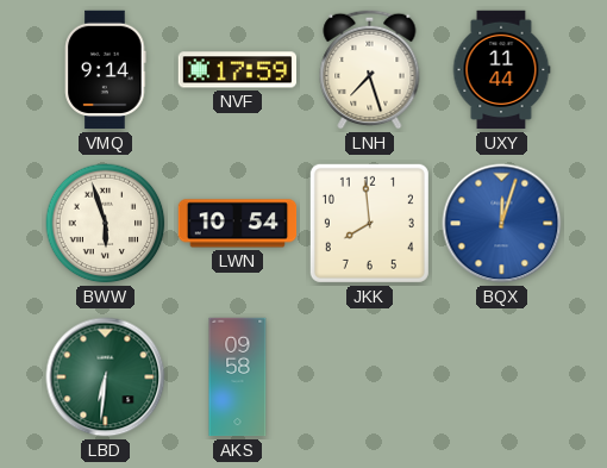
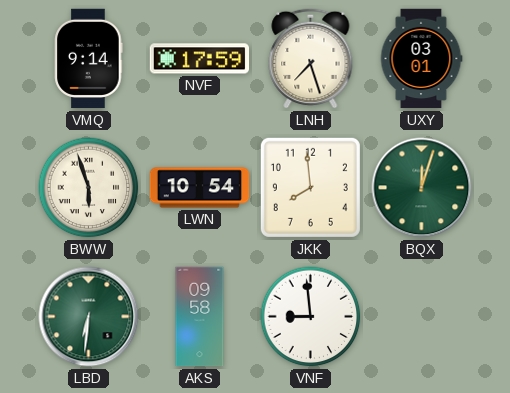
UXY: 11:44 -> 03:01
BQX dial: blue -> green
VNF: none -> 8:59
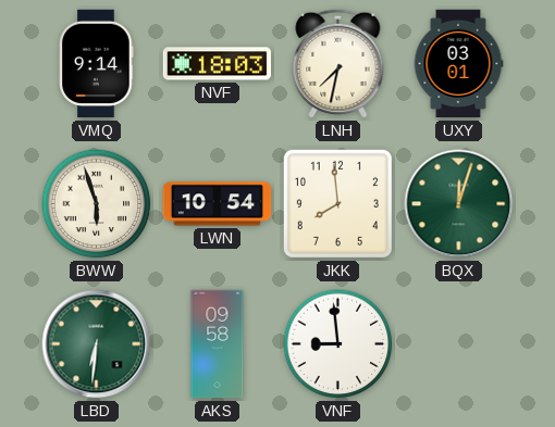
NVF: 17:59 -> 18:03
LNH: 7:27 -> 7:32
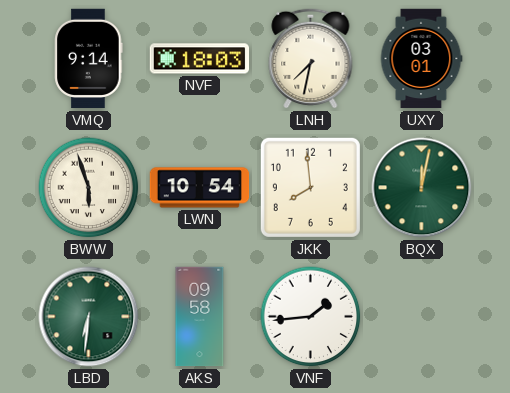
BQX: 12:03 -> 12:02
VNF: 8:59 -> 1:44
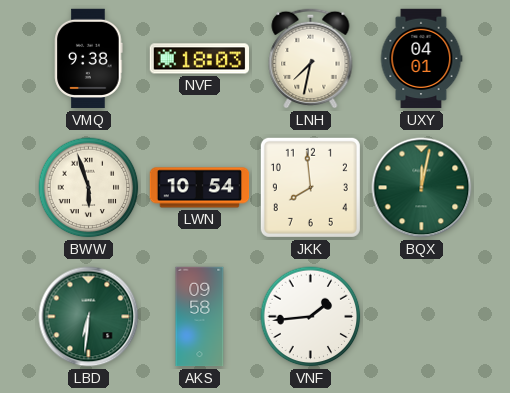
VMQ: 9:14 -> 9:38
UXY: 03:01 -> 04:01
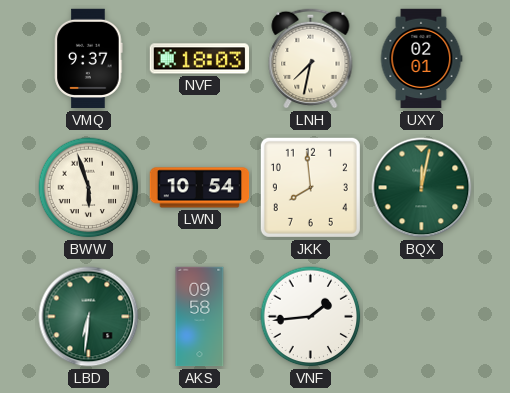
VMQ: 9:38 -> 9:37
UXY: 04:01 -> 02:01
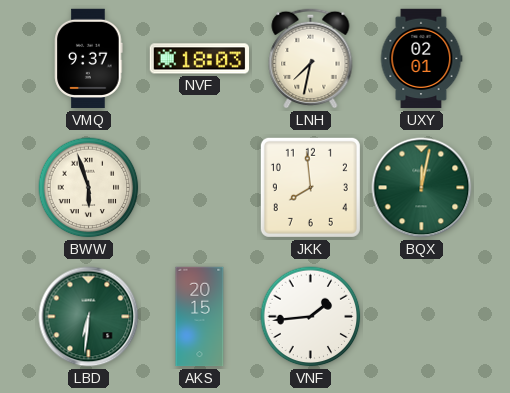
LWN: 10:54 -> none
AKS: 09:58 -> 20:15
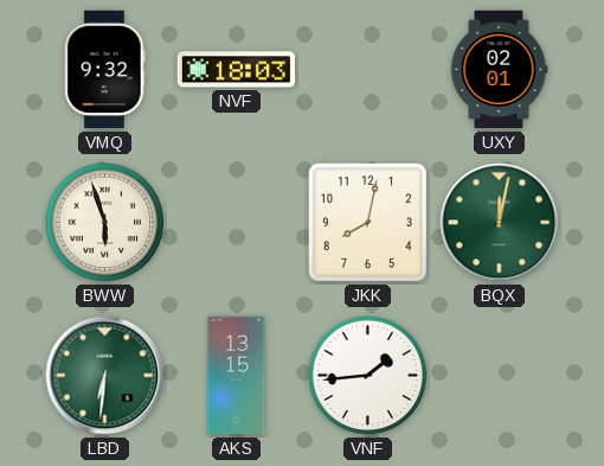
VMQ: 9:37 -> 9:32
LNH: 7:32 -> none
JKK: 7:59 -> 8:02
AKS: 20:15 -> 13:15
